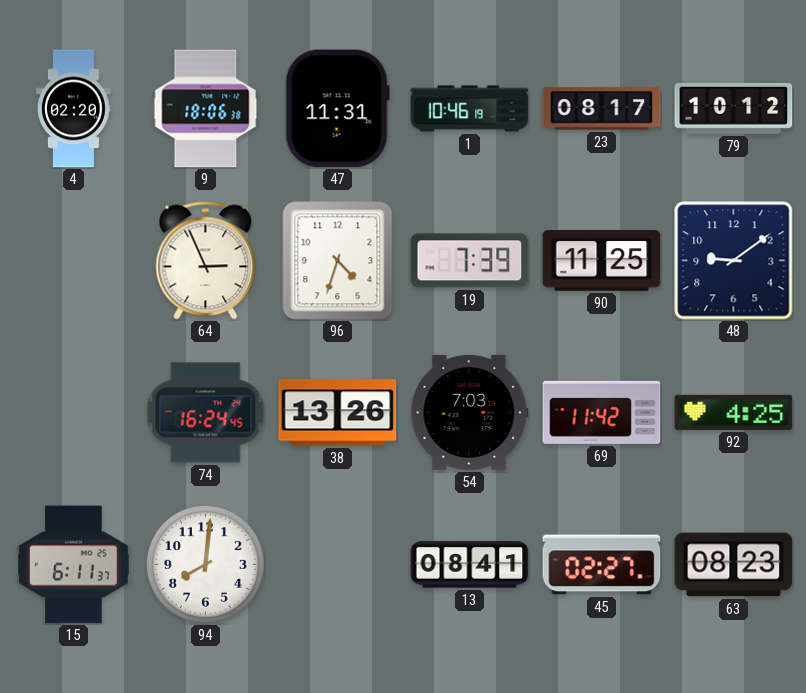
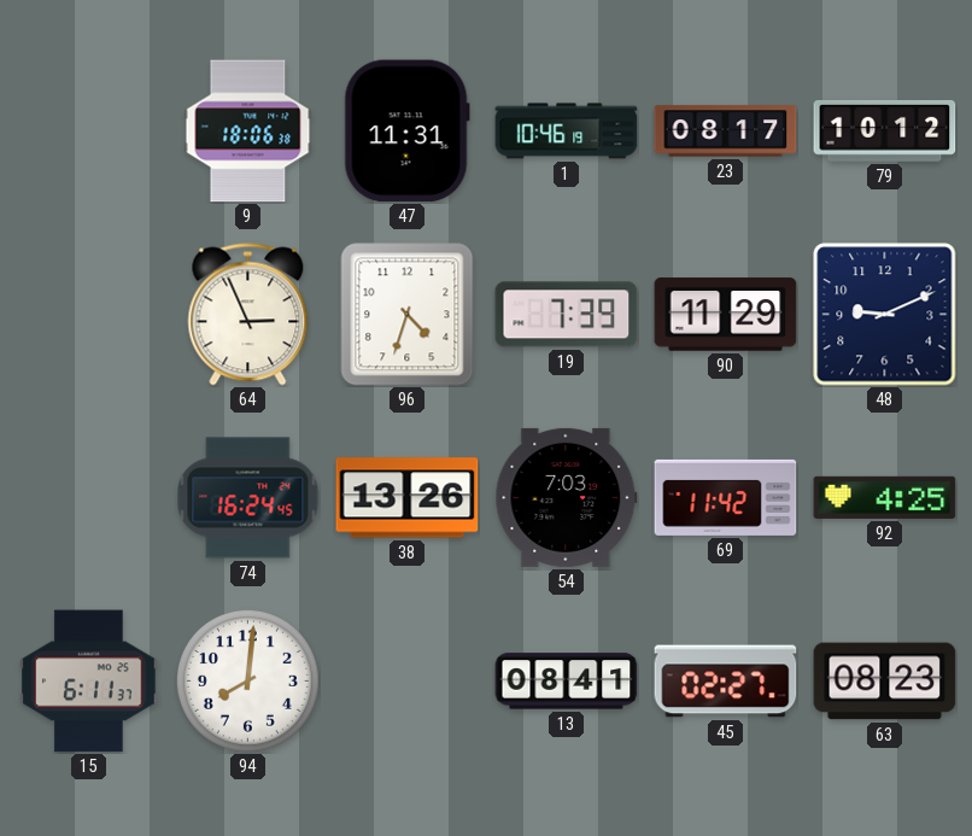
4: 02:20 -> none
90: 11:25 -> 11:29
48: 9:09 -> 9:11
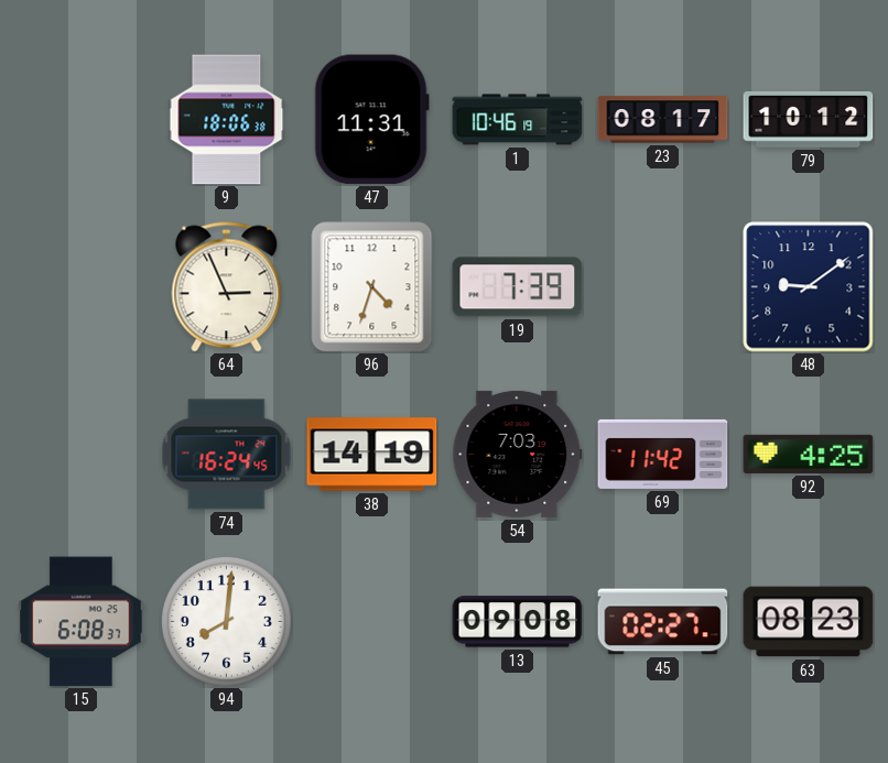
90: 11:29 -> none
48: 9:11 -> 9:09
38: 13:26 -> 14:19
15: 6:11 -> 6:08
13: 08:41 -> 09:08
